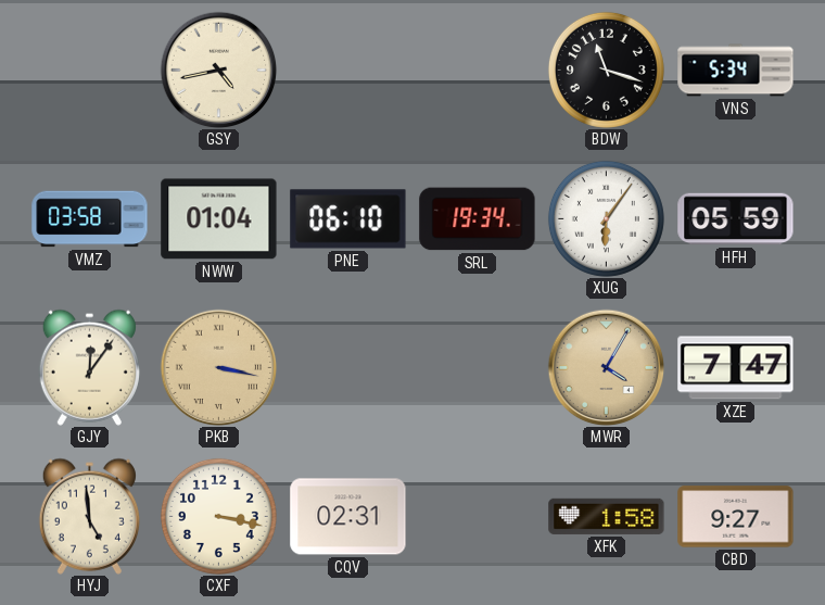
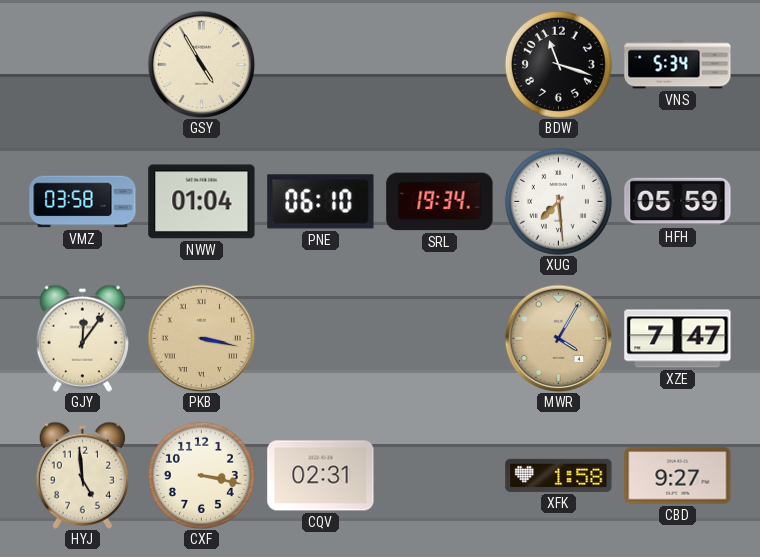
GSY: 4:43 -> 4:55
XUG: 6:06 -> 7:29
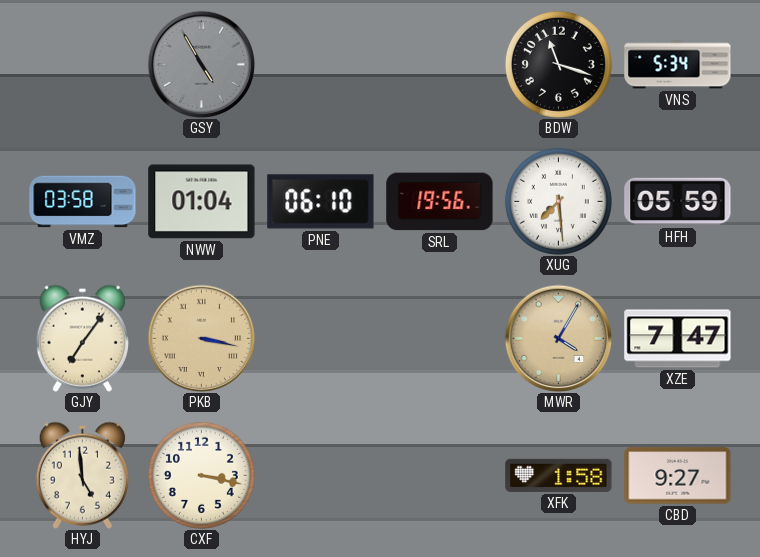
GSY dial: cream -> grey
SRL: 19:34 -> 19:56
GJY: 12:06 -> 7:06
CQV: 02:31 -> none
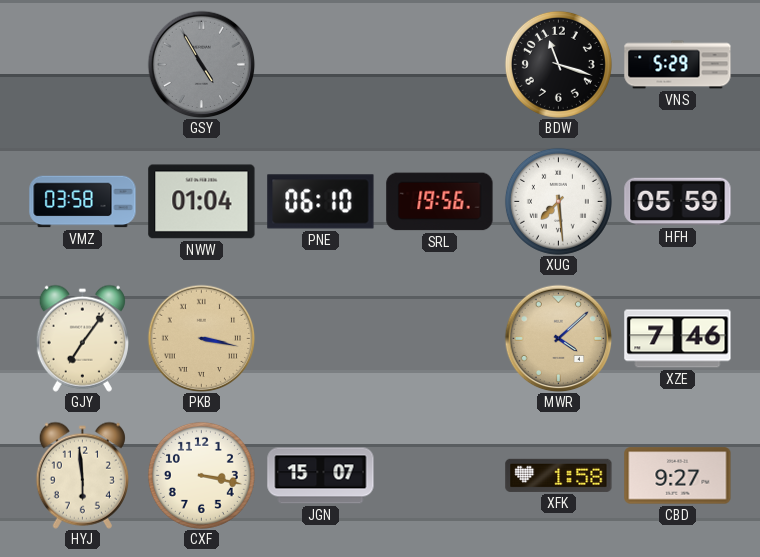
VNS: 5:34 -> 5:29
MWR: 4:05 -> 4:08
XZE: 7:47 -> 7:46
HYJ: 4:59 -> 5:59
JGN: none -> 15:07
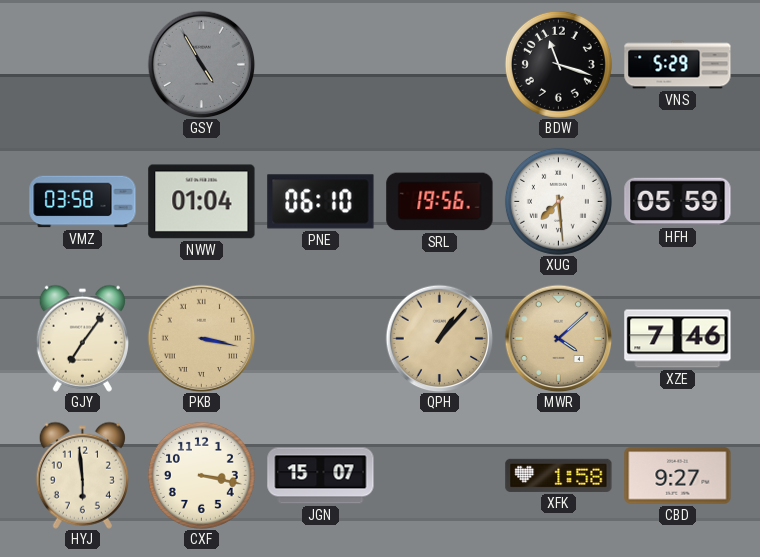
QPH: none -> 1:07
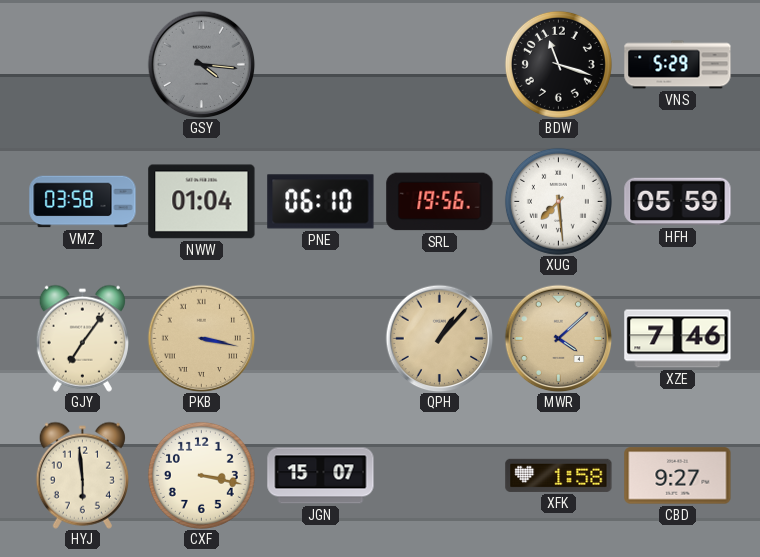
GSY: 4:55 -> 4:16
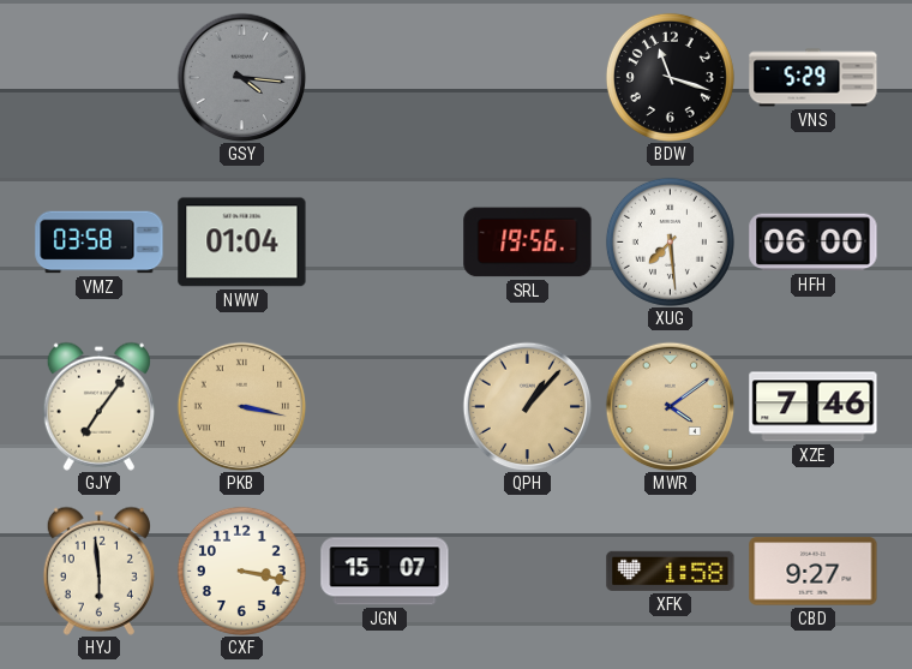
PNE: 06:10 -> none
HFH: 05:59 -> 06:00
MWR: 4:08 -> 4:09
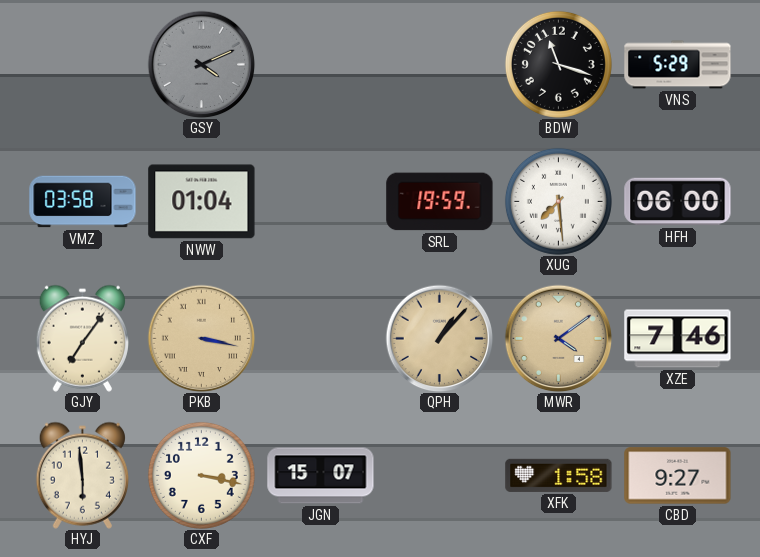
GSY: 4:16 -> 4:11
SRL: 19:56 -> 19:59
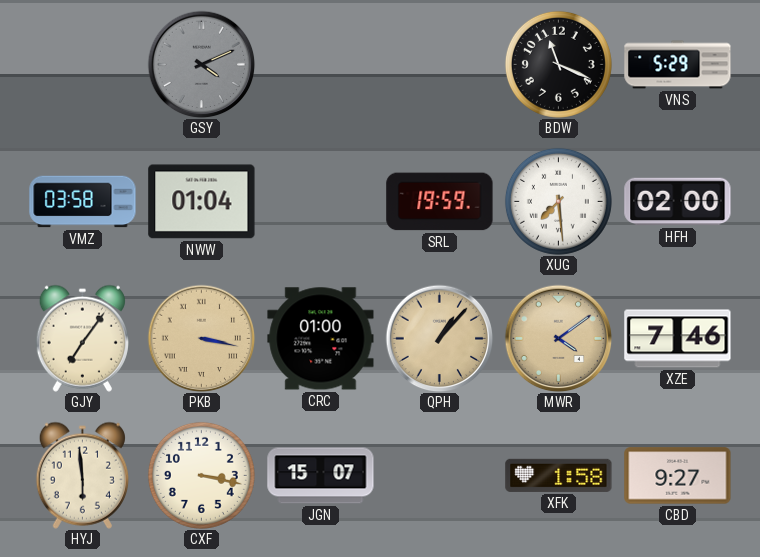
BDW: 11:18 -> 11:19
HFH: 06:00 -> 02:00
CRC: none -> 01:00
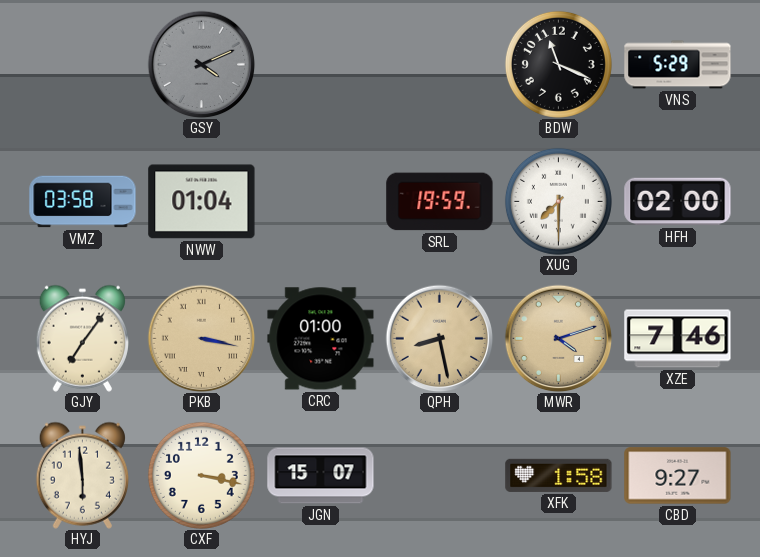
XUG: 7:29 -> 7:30
QPH: 1:07 -> 8:28
MWR: 4:09 -> 4:12
